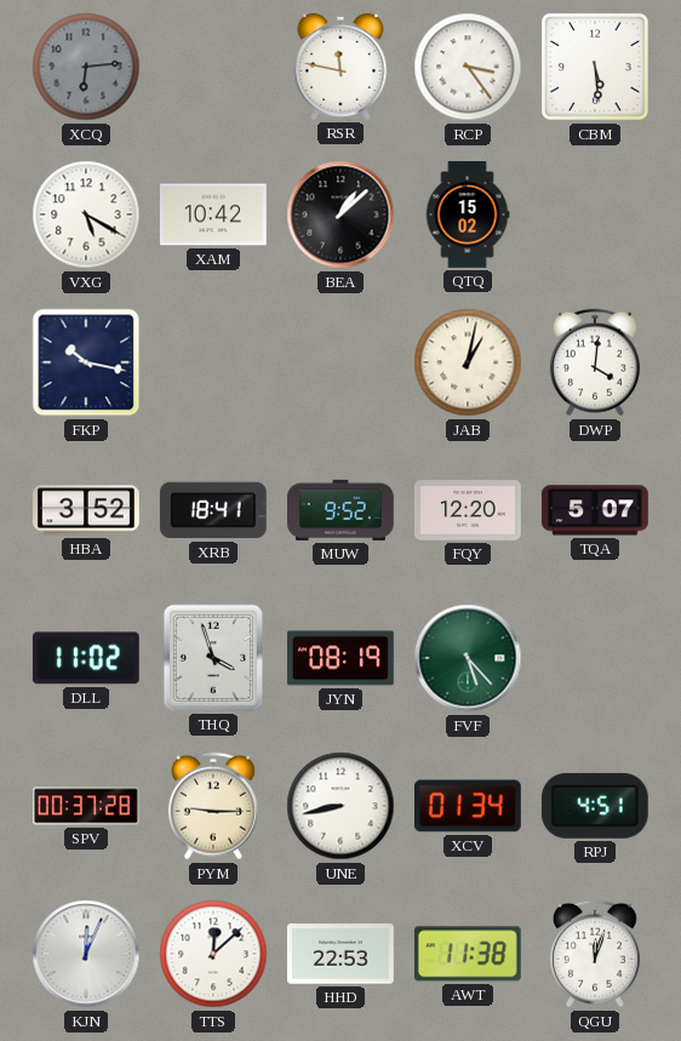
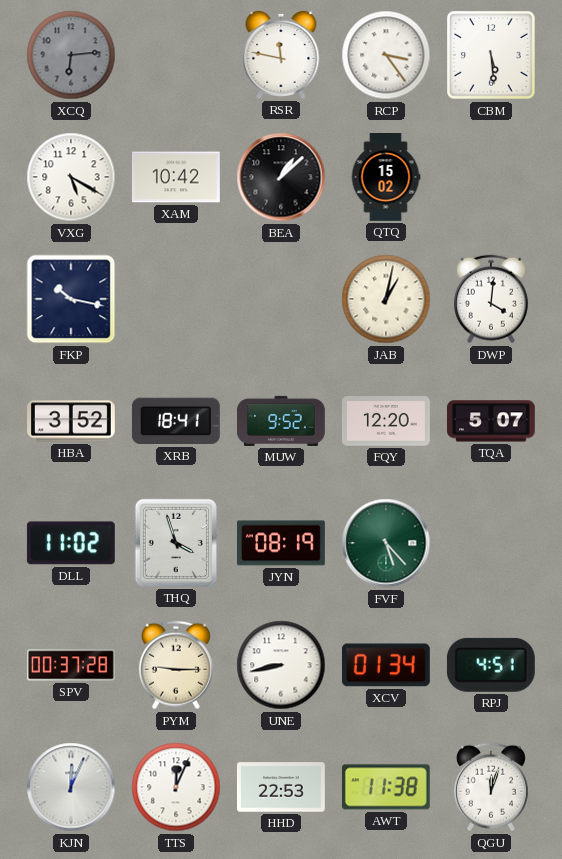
TTS: 12:08 -> 12:04
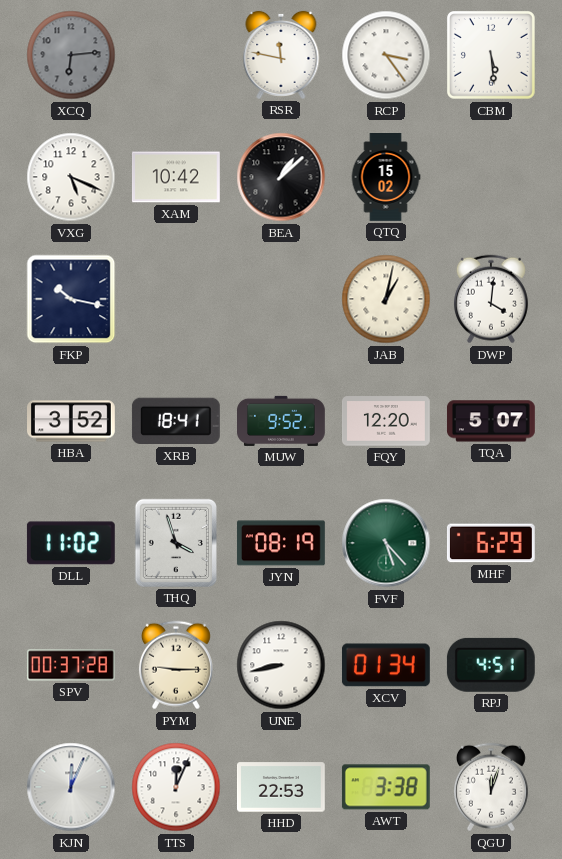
VXG: 5:20 -> 5:19
MHF: none -> 6:29
AWT: 11:38 -> 3:38
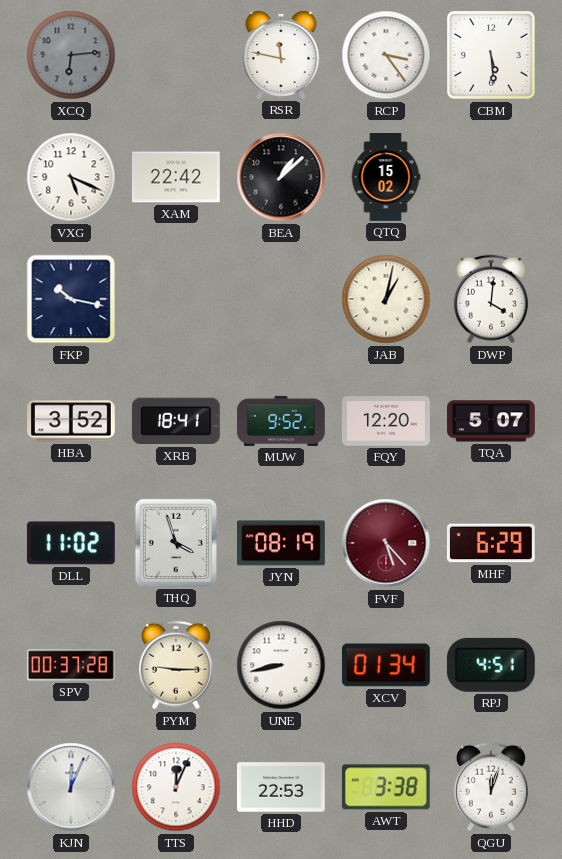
XAM: 10:42 -> 22:42
FVF dial: green -> burgundy
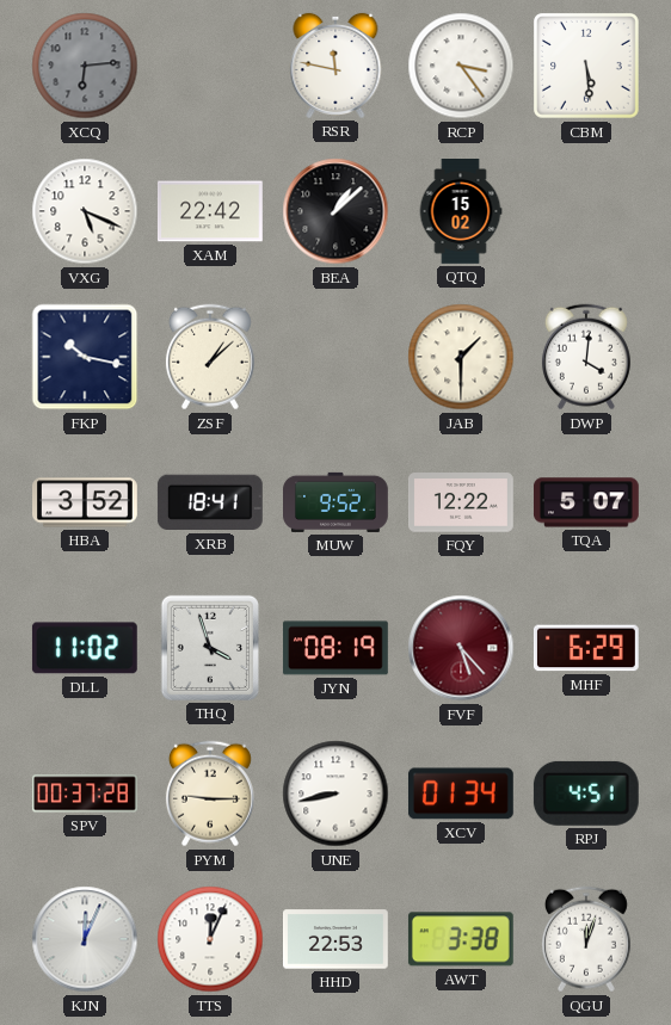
ZSF: none -> 1:08
JAB: 1:02 -> 1:30
FQY: 12:20 -> 12:22
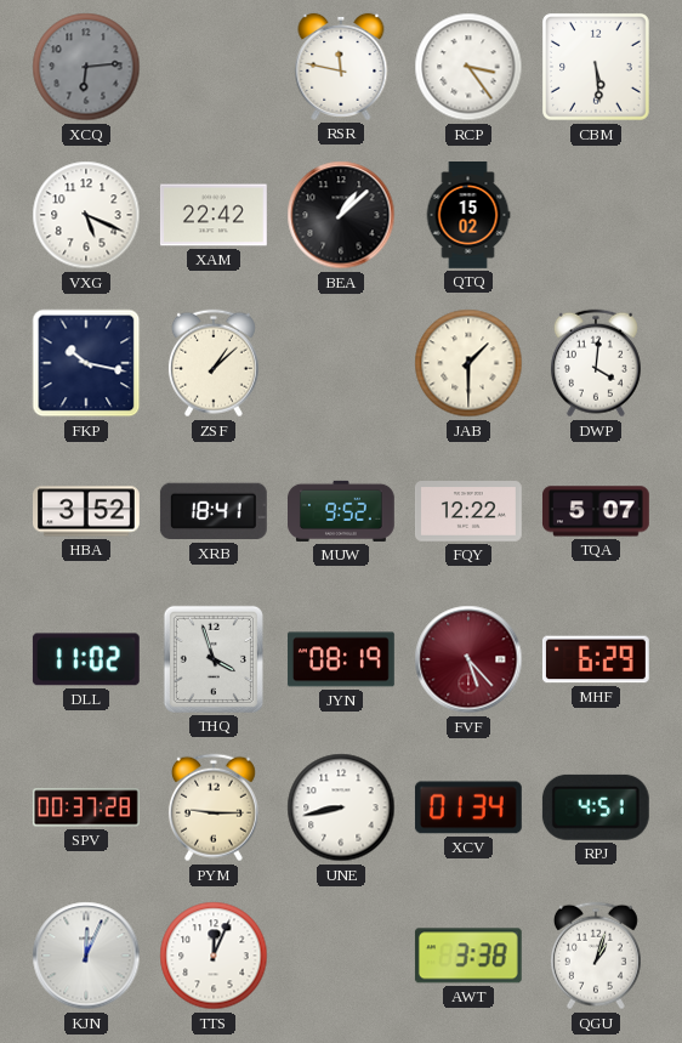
HHD: 22:53 -> none
QGU: 12:03 -> 1:03
